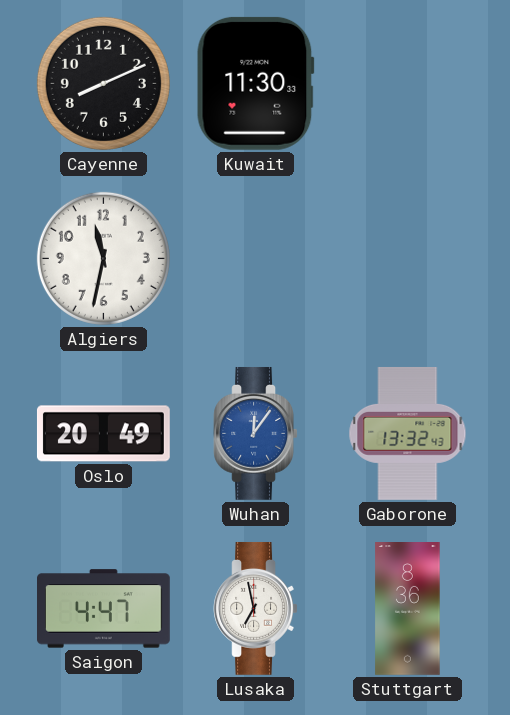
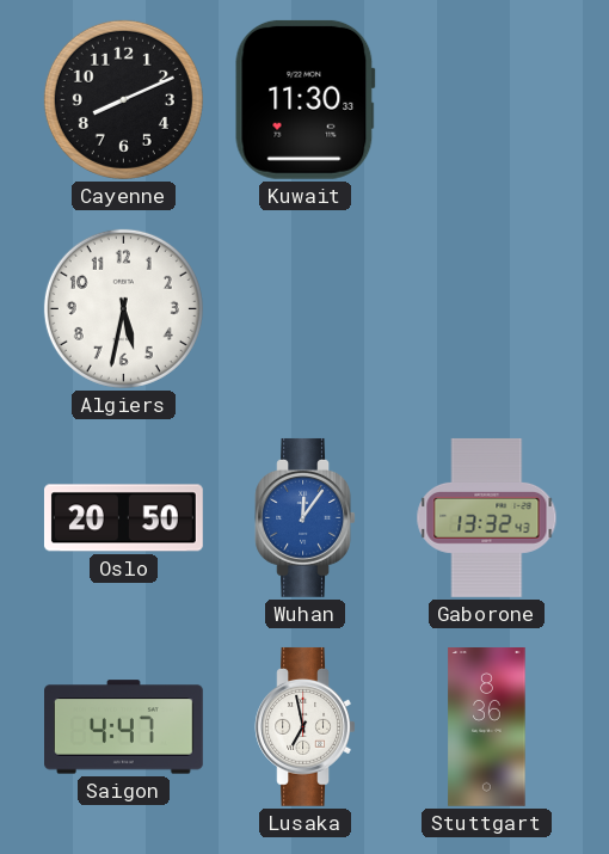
Algiers: 11:32 -> 5:32
Oslo: 20:49 -> 20:50
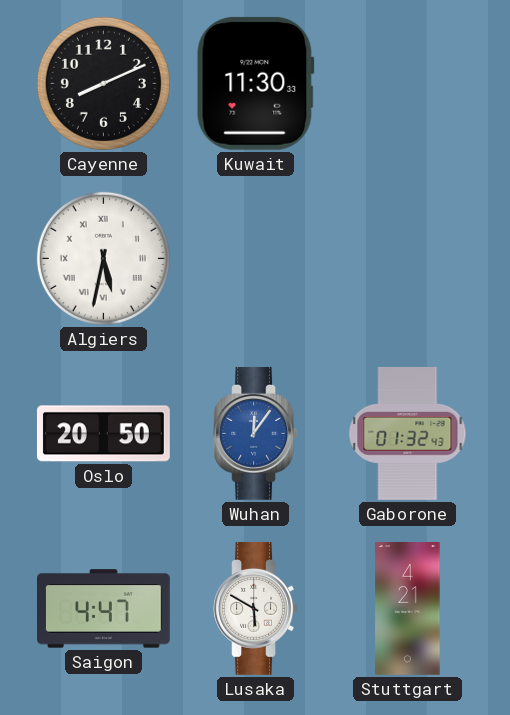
Algiers numerals: Arabic -> Roman
Gaborone: 13:32 -> 01:32
Lusaka: 6:58 -> 5:50
Stuttgart: 8:36 -> 4:21
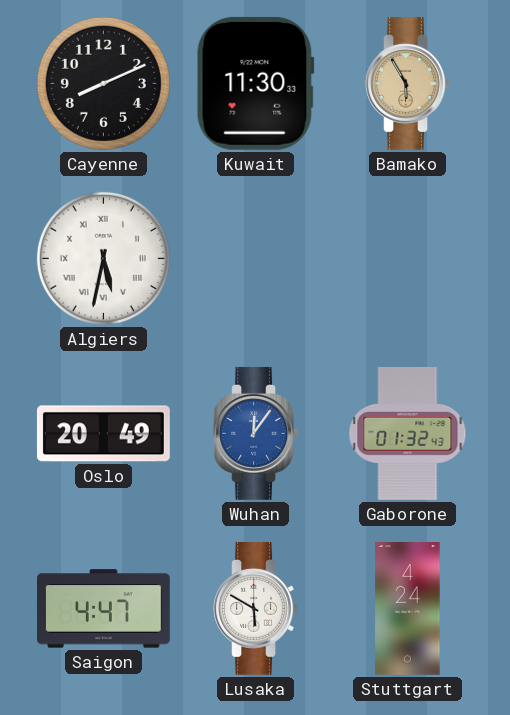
Bamako: none -> 5:55
Oslo: 20:50 -> 20:49
Stuttgart: 4:21 -> 4:24
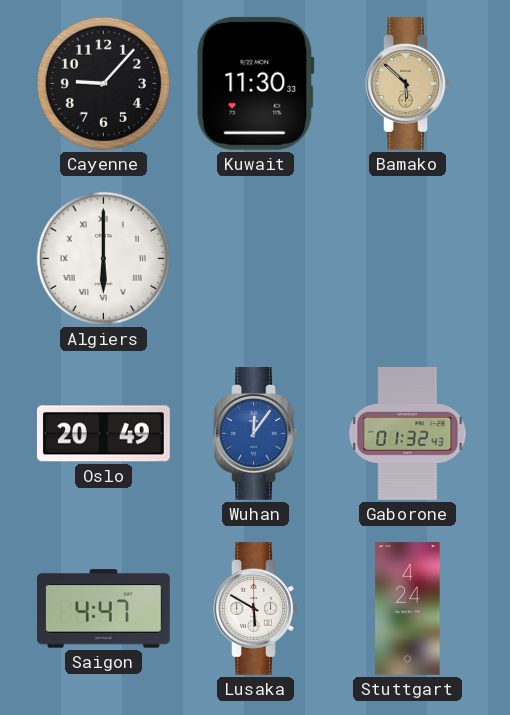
Cayenne: 8:11 -> 9:07
Bamako: 5:55 -> 5:52
Algiers: 5:32 -> 6:00
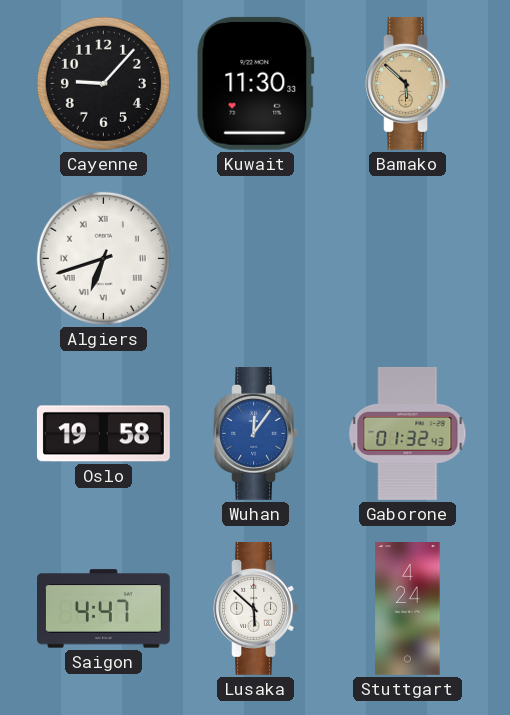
Algiers: 6:00 -> 6:42
Oslo: 20:49 -> 19:58
Lusaka: 5:50 -> 5:52
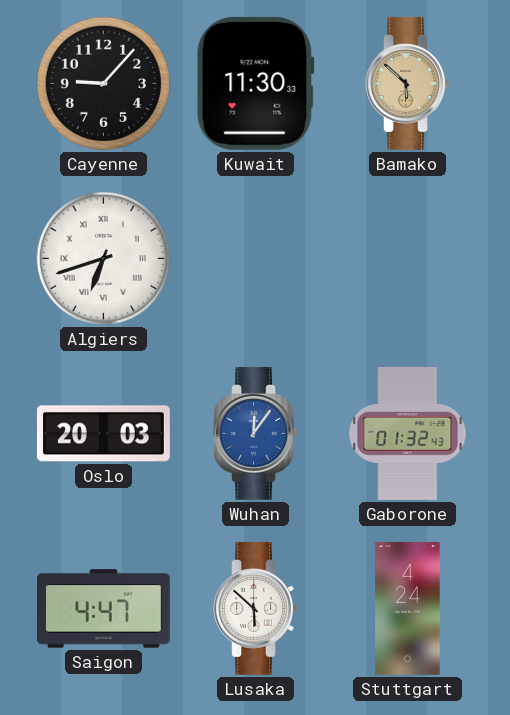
Oslo: 19:58 -> 20:03
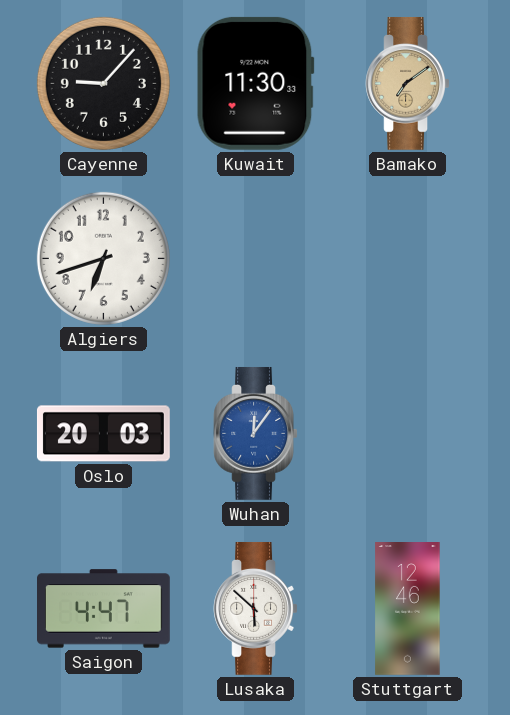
Bamako: 5:52 -> 7:09
Algiers numerals: Roman -> Arabic
Gaborone: 01:32 -> none
Stuttgart: 4:24 -> 12:46
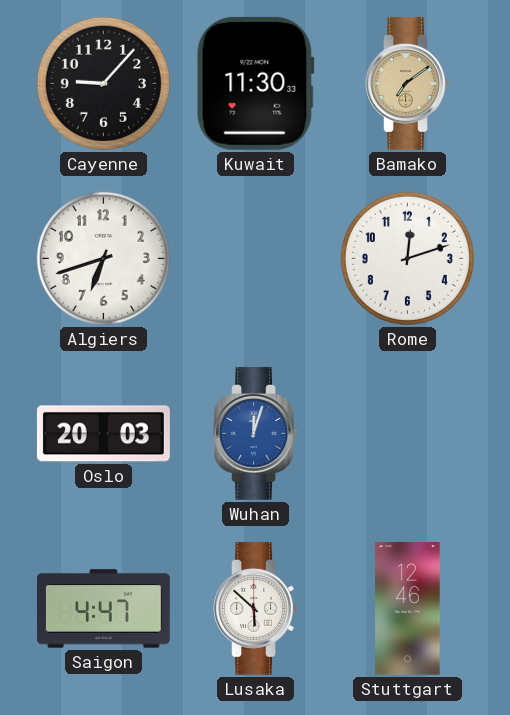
Rome: none -> 12:12
Wuhan: 12:06 -> 12:03
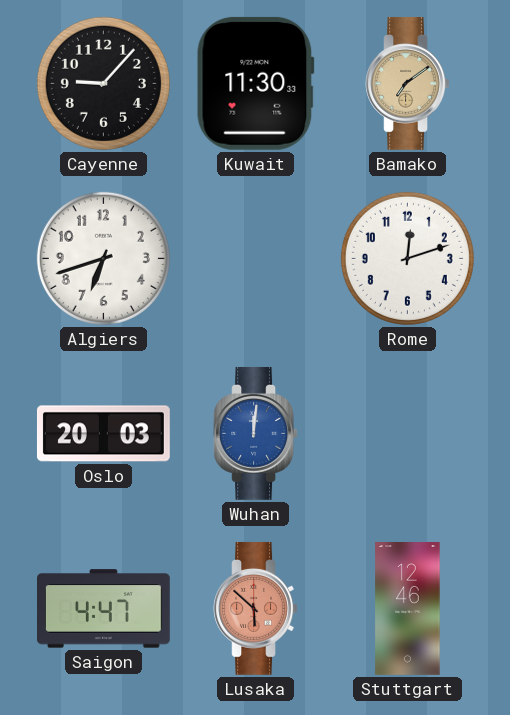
Wuhan: 12:03 -> 12:01
Lusaka dial: white -> salmon
